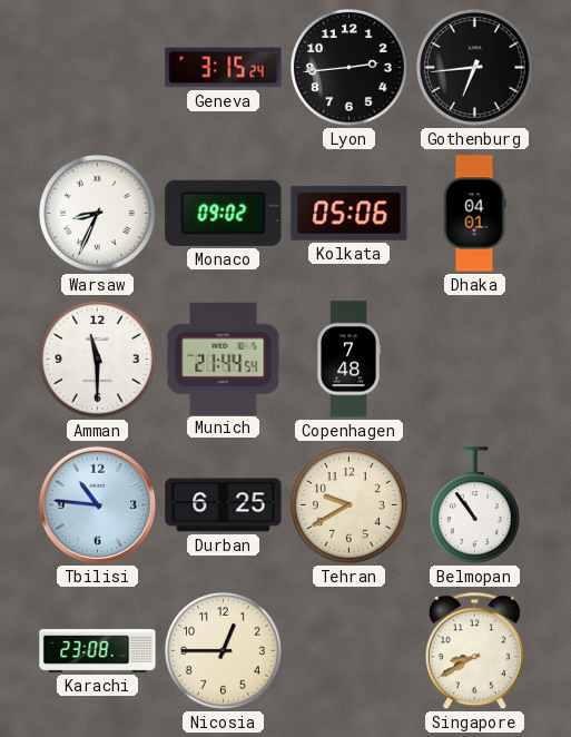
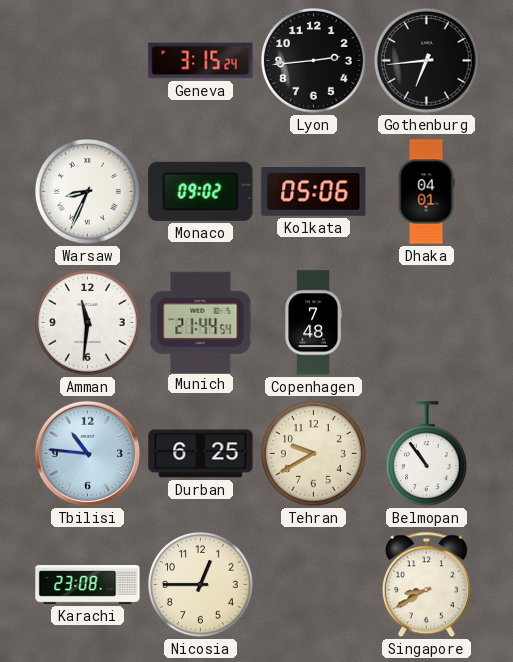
Amman: 11:30 -> 11:31
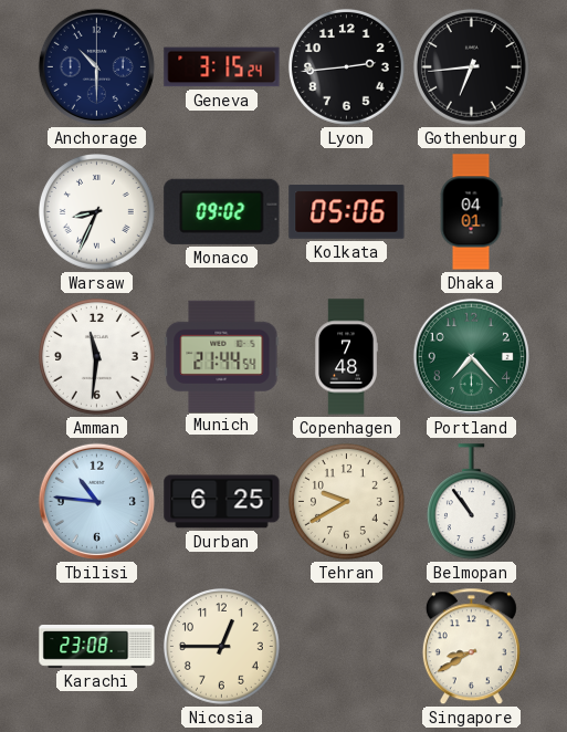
Anchorage: none -> 10:30
Portland: none -> 7:23
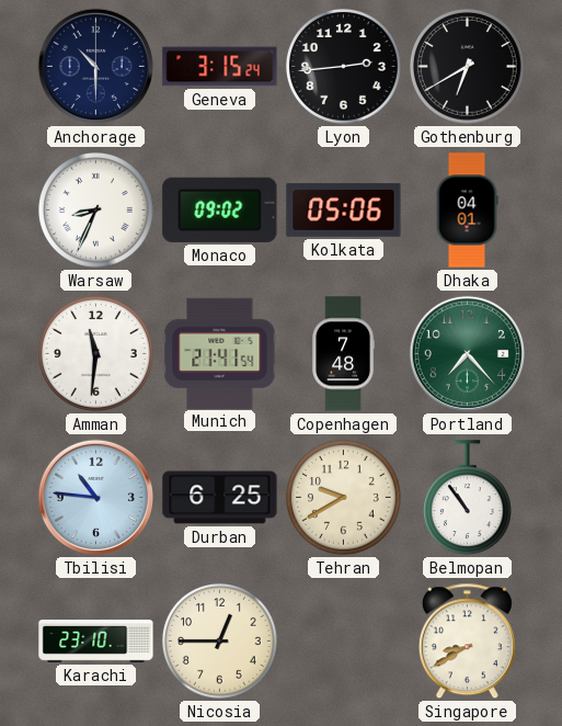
Gothenburg: 6:44 -> 6:40
Munich: 21:44 -> 21:41
Karachi: 23:08 -> 23:10
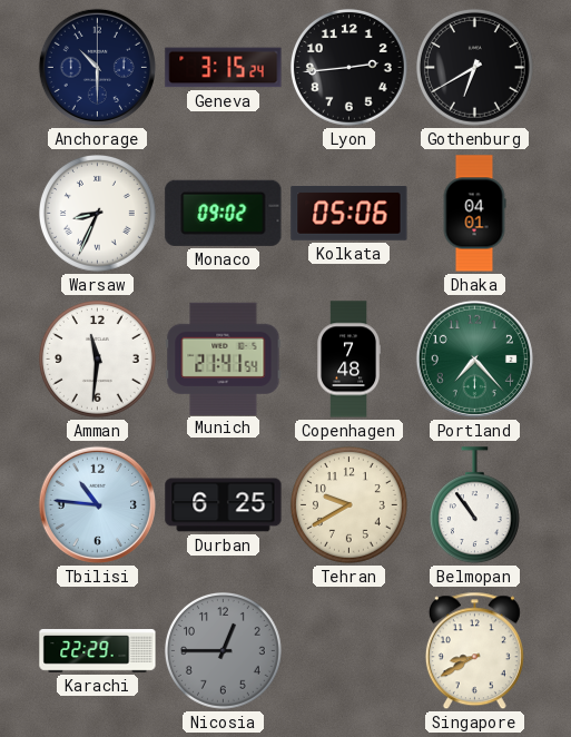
Karachi: 23:10 -> 22:29
Nicosia dial: cream -> grey
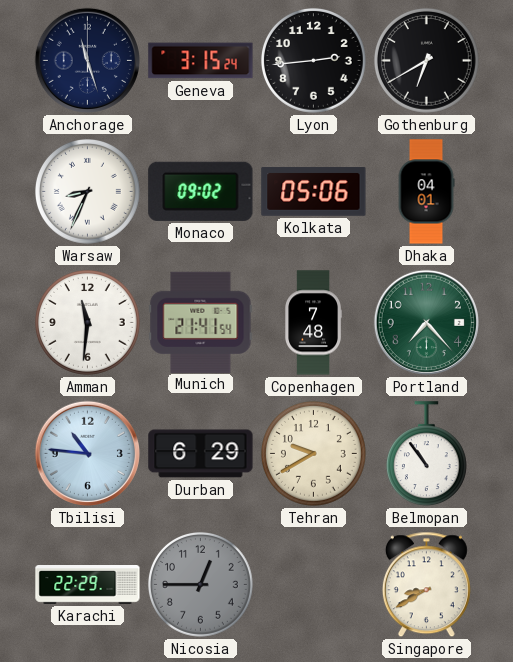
Anchorage: 10:30 -> 11:27
Durban: 6:25 -> 6:29
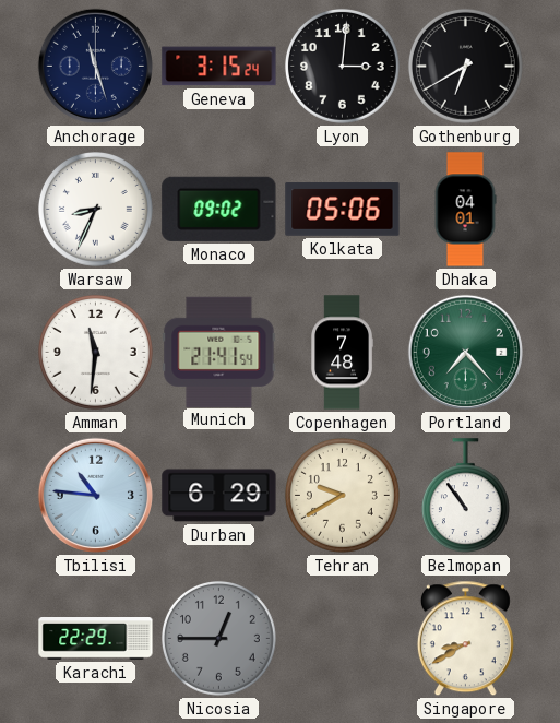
Lyon: 2:44 -> 3:01
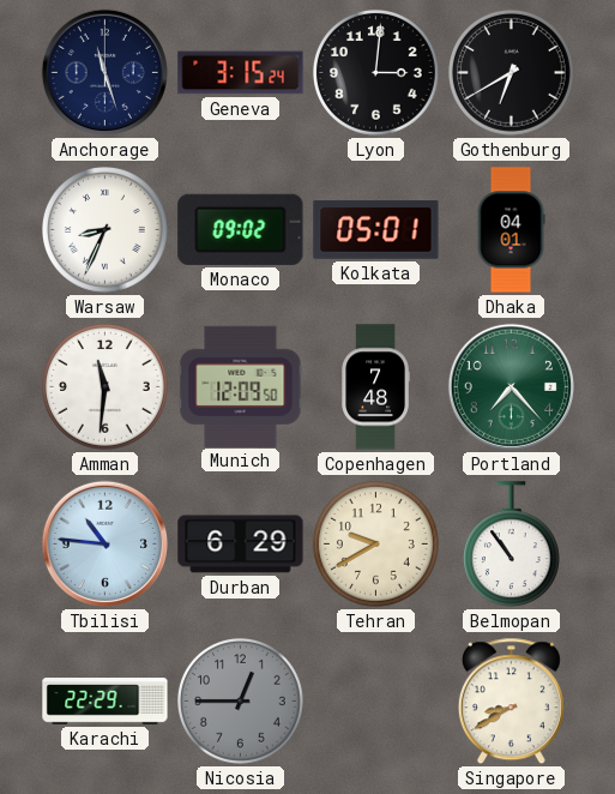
Kolkata: 05:06 -> 05:01
Munich: 21:41 -> 12:09
